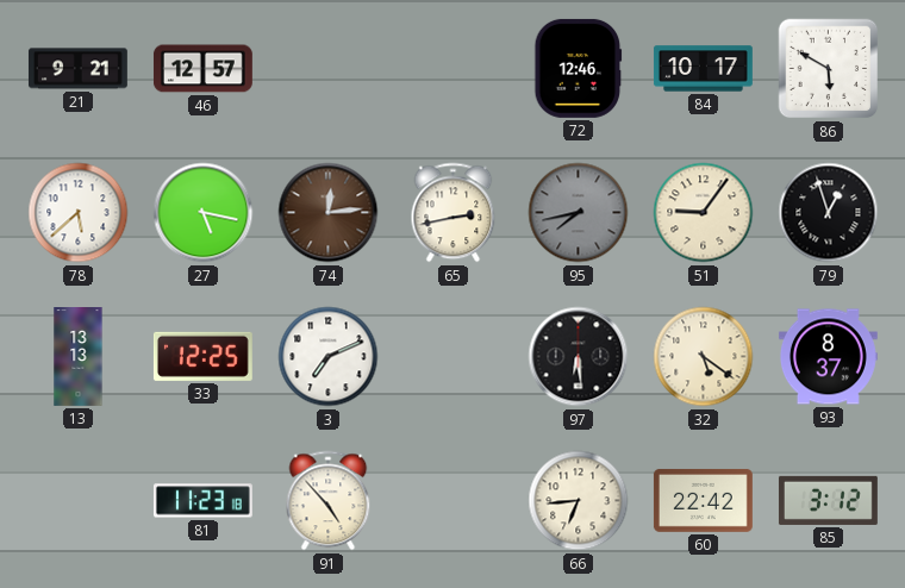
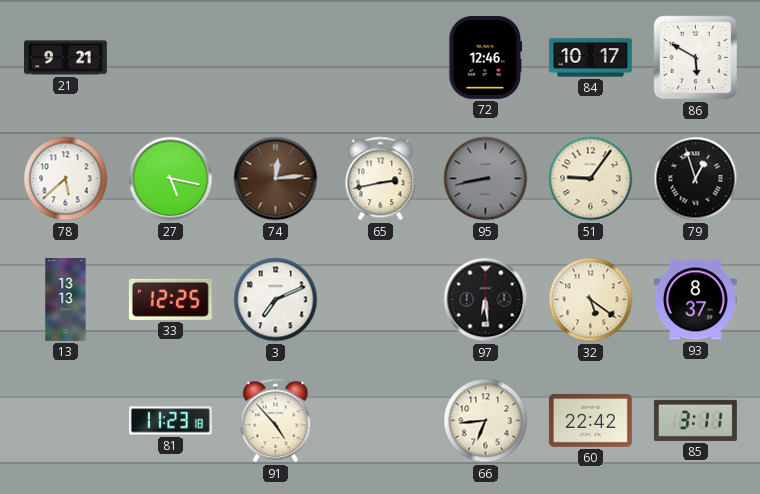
46: 12:57 -> none
95: 7:43 -> 8:43
85: 3:12 -> 3:11
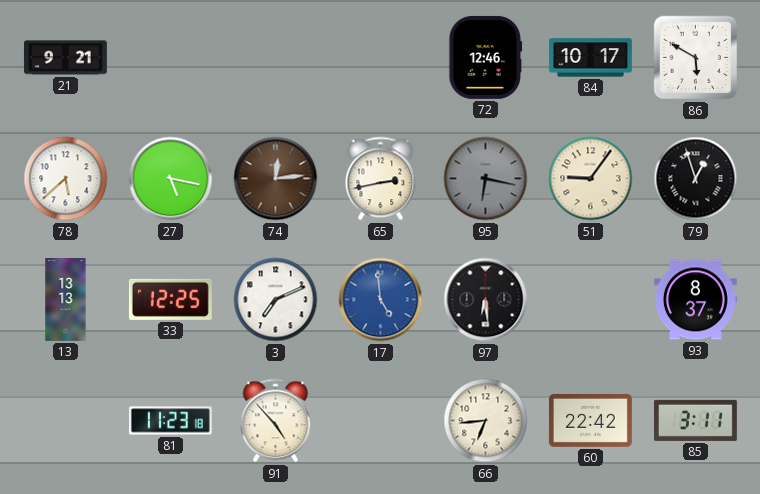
95: 8:43 -> 6:17
17: none -> 4:59
32: 5:21 -> none
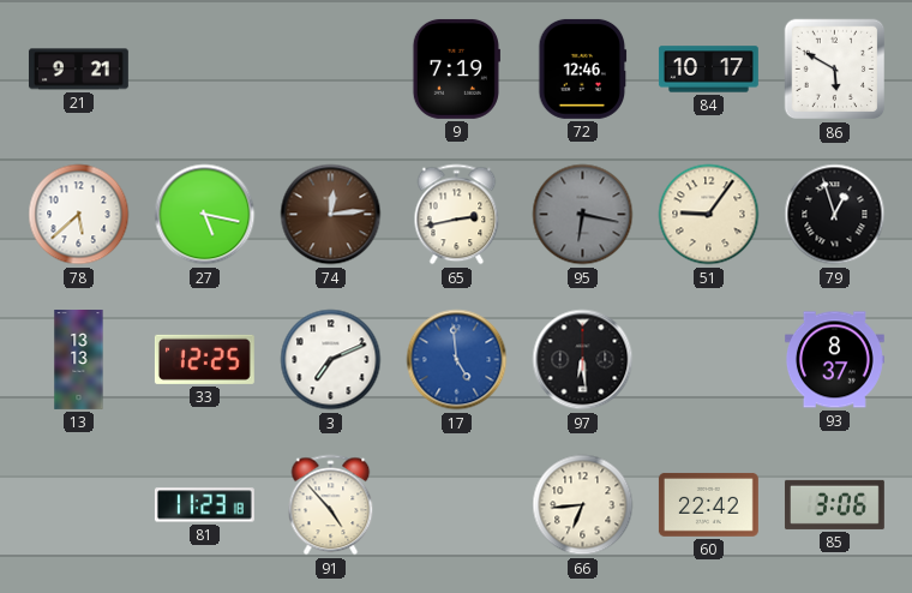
9: none -> 7:19
85: 3:11 -> 3:06
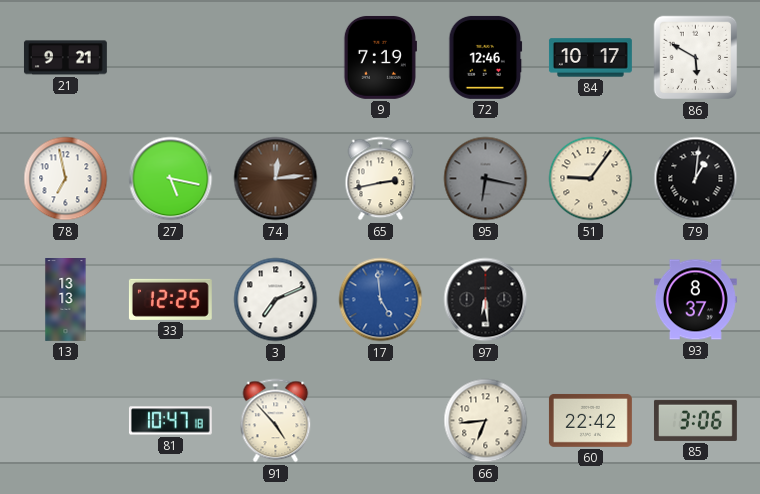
78: 5:38 -> 6:58
79: 12:57 -> 1:01
81: 11:23 -> 10:47
